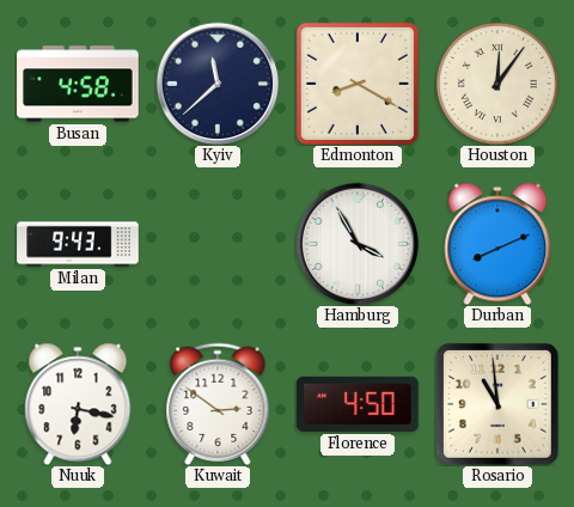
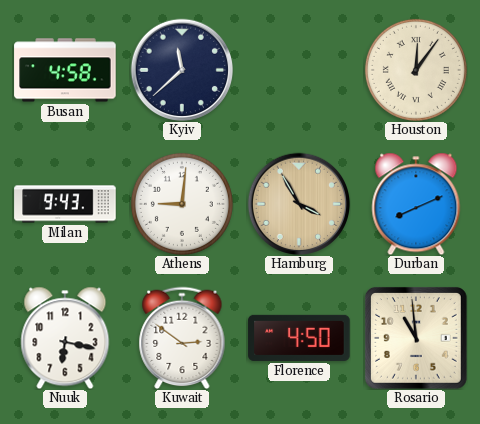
Edmonton: 8:20 -> none
Athens: none -> 9:01
Hamburg dial: white -> champagne
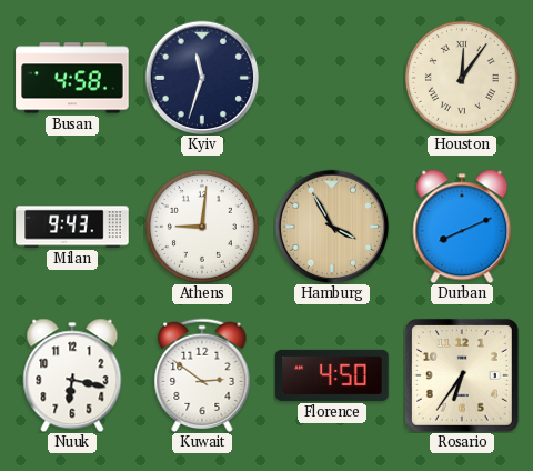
Kyiv: 11:38 -> 11:33
Rosario: 10:59 -> 6:36
